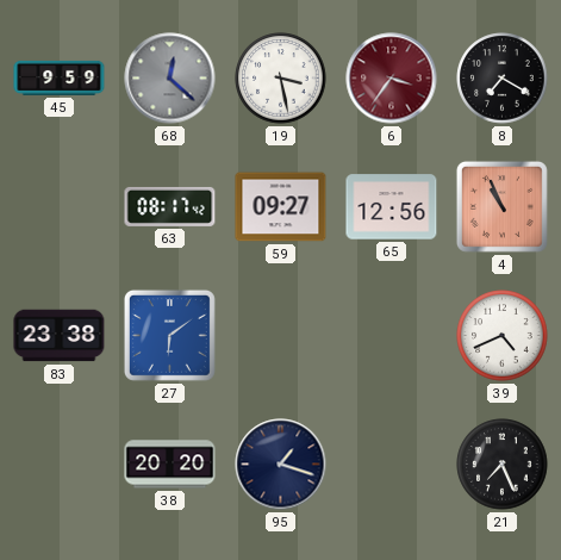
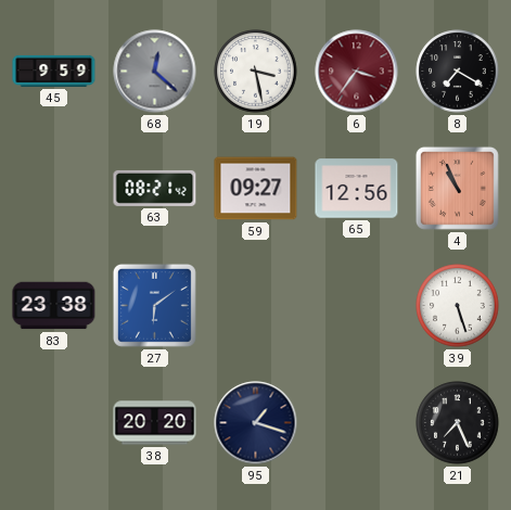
63: 08:17 -> 08:21
39: 4:41 -> 5:27
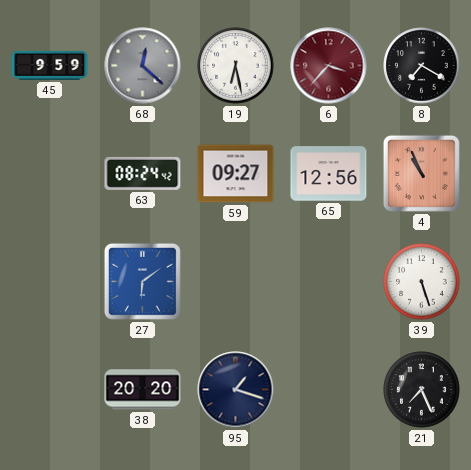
19: 3:28 -> 6:28
6: 3:36 -> 3:37
63: 08:21 -> 08:24
83: 23:38 -> none
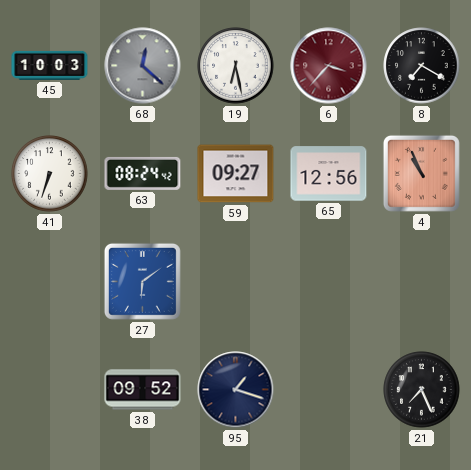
45: 9:59 -> 10:03
41: none -> 6:33
39: 5:27 -> none
38: 20:20 -> 09:52
